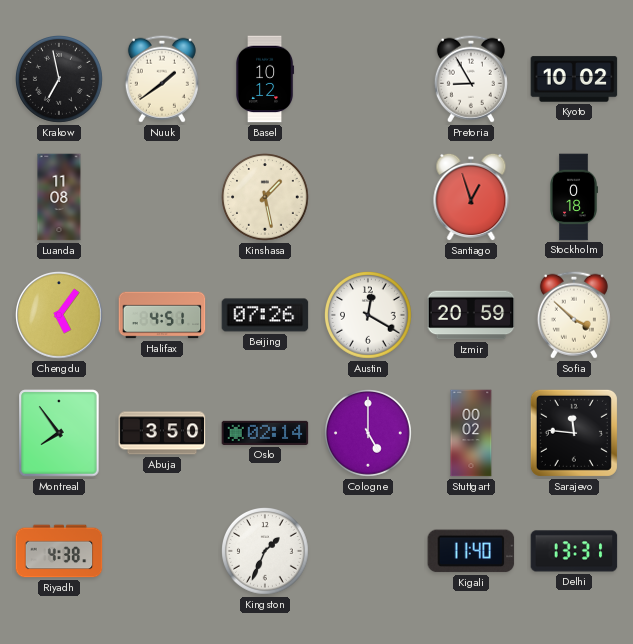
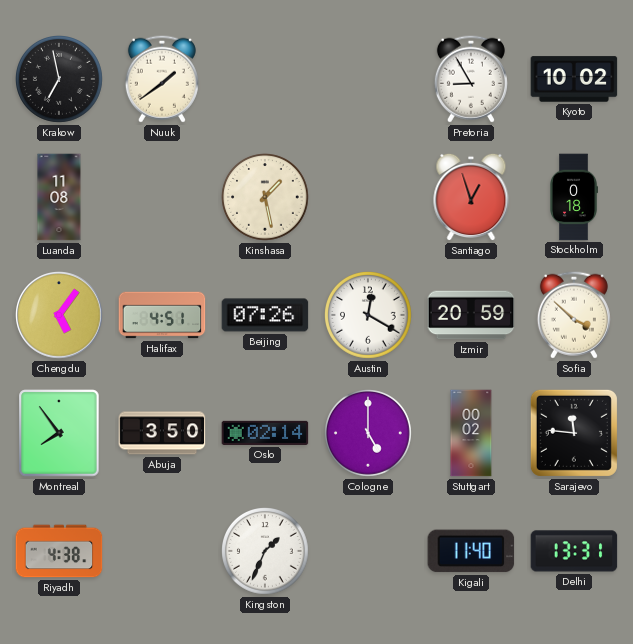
Basel: 10:12 -> none
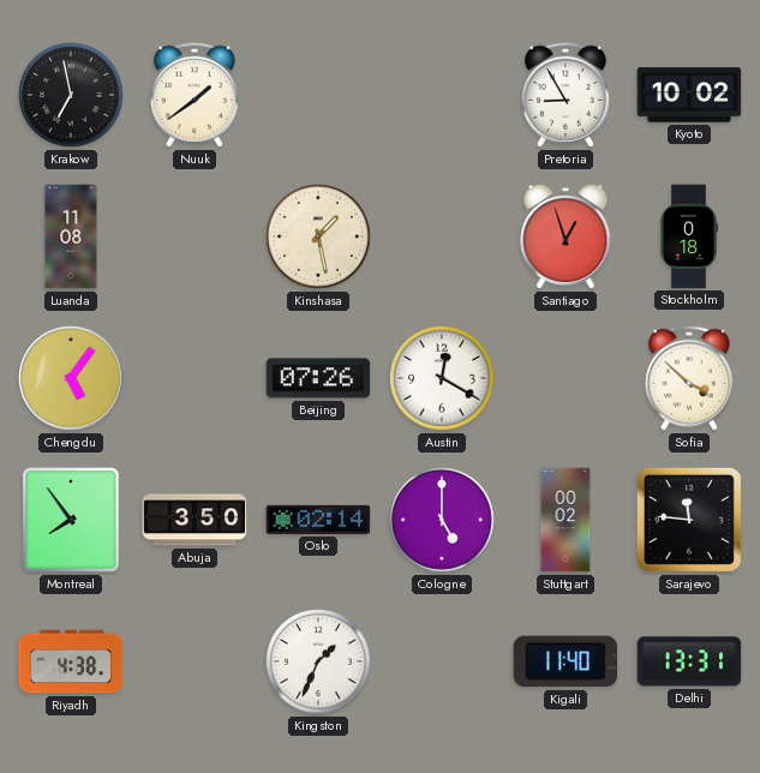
Halifax: 4:51 -> none
Izmir: 20:59 -> none
